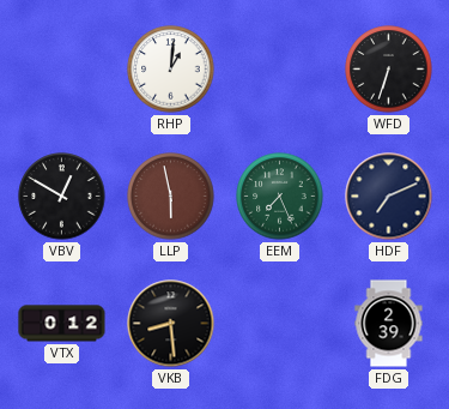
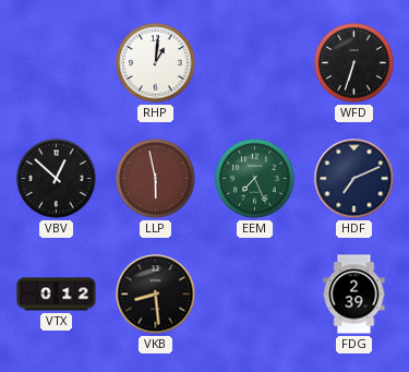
VBV: 12:50 -> 12:52
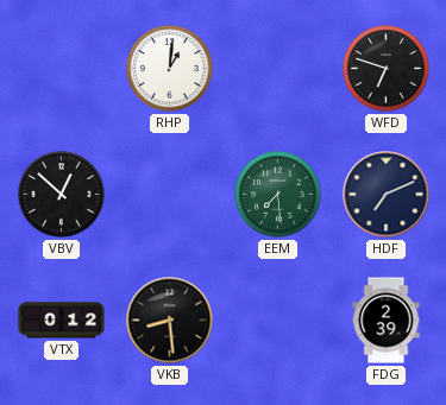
WFD: 6:33 -> 6:48
LLP: 5:58 -> none
EEM: 7:26 -> 7:29
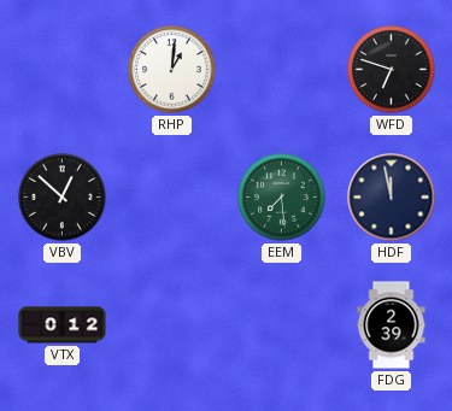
HDF: 7:11 -> 11:58
VKB: 8:29 -> none
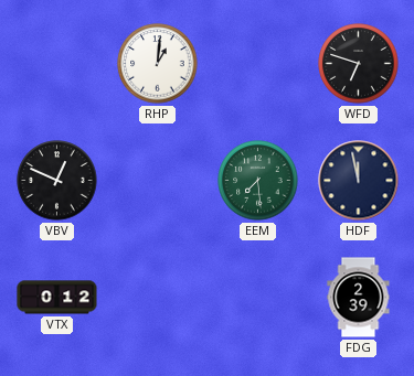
VBV: 12:52 -> 12:49
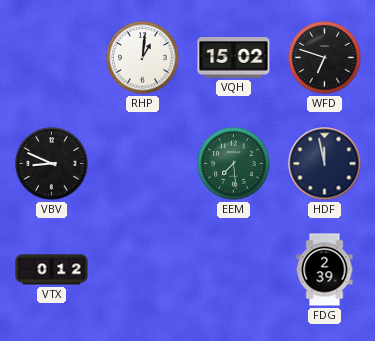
VQH: none -> 15:02
VBV: 12:49 -> 8:49
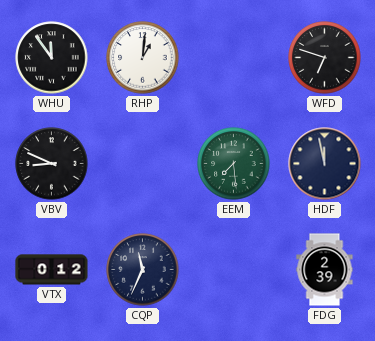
WHU: none -> 11:54
VQH: 15:02 -> none
CQP: none -> 11:34
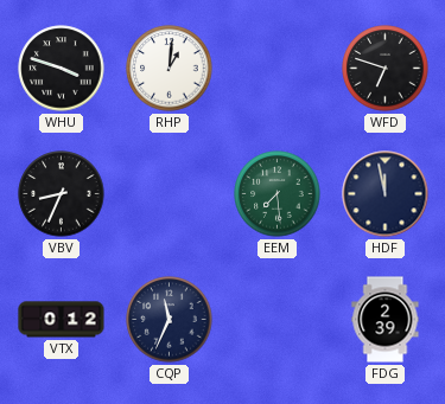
WHU: 11:54 -> 3:48
VBV: 8:49 -> 8:34
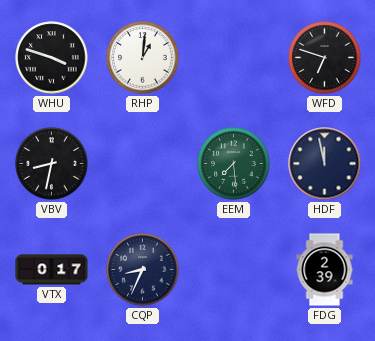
VBV: 8:34 -> 8:32
VTX: 0:12 -> 0:17
CQP: 11:34 -> 8:34
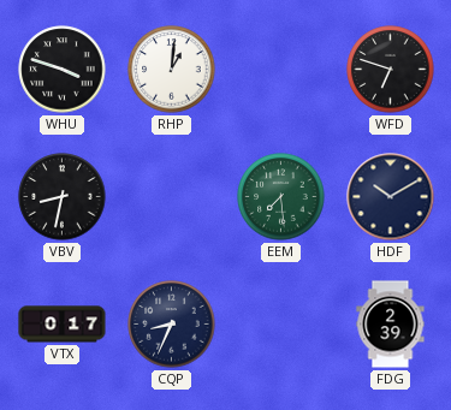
HDF: 11:58 -> 10:10
